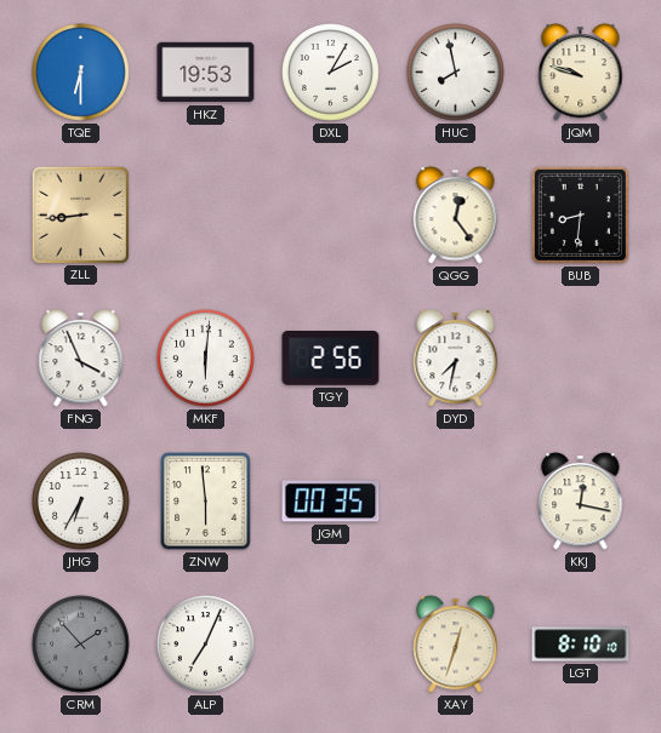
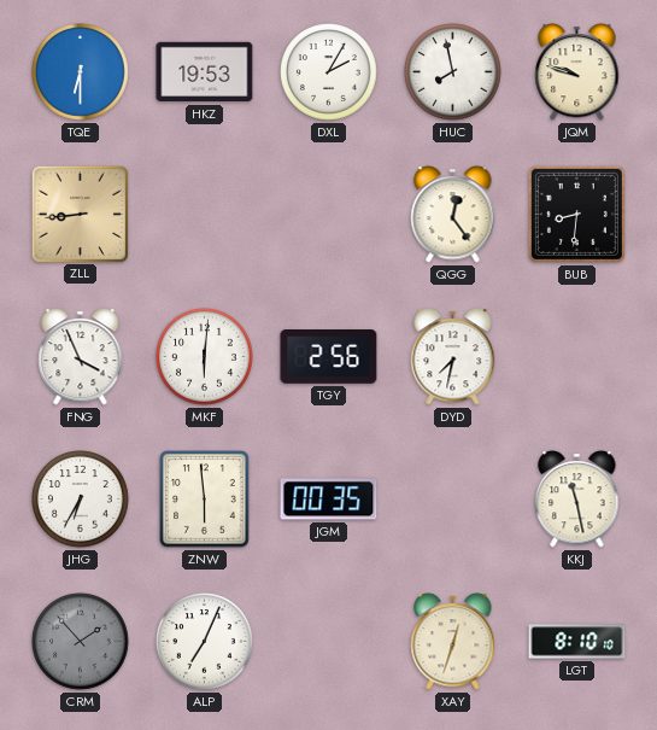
KKJ: 12:17 -> 11:28
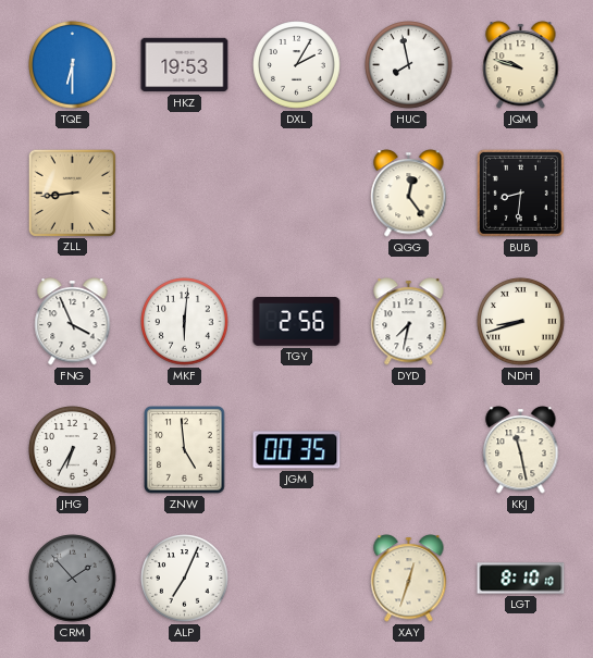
NDH: none -> 8:42
ZNW: 5:59 -> 4:59
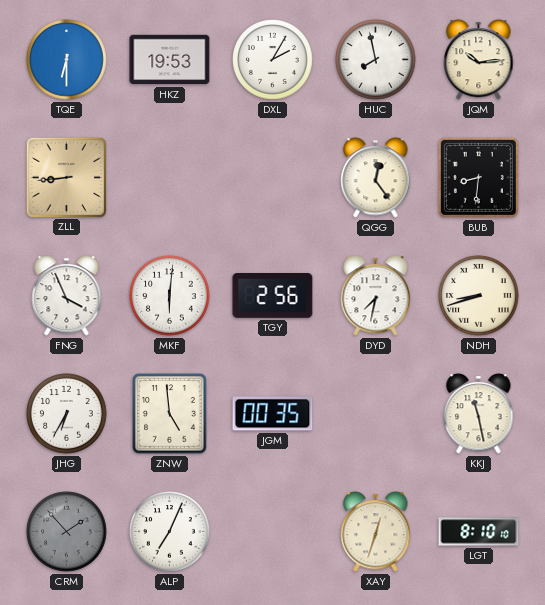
JQM: 9:48 -> 10:14
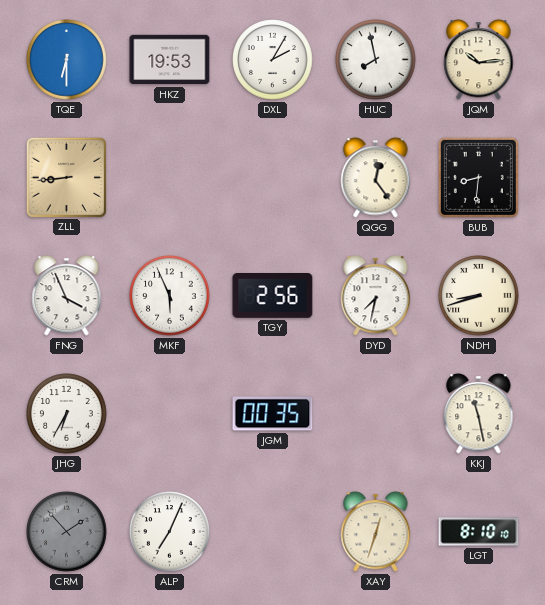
MKF: 6:01 -> 5:56
ZNW: 4:59 -> none
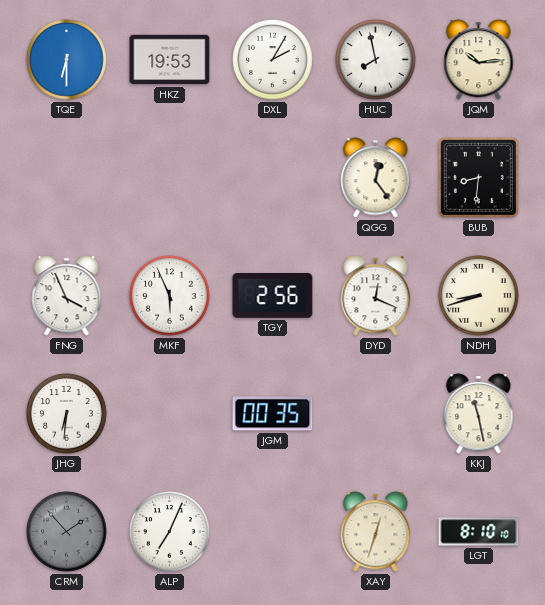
ZLL: 8:44 -> none
DYD: 7:32 -> 12:19
JHG: 6:35 -> 6:31
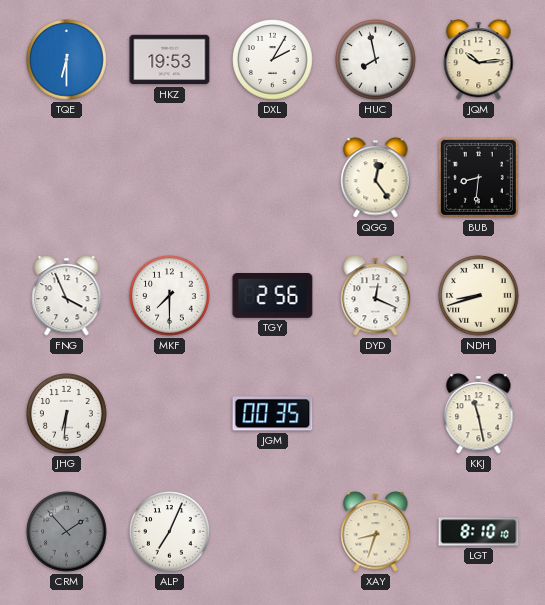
MKF: 5:56 -> 7:30
XAY: 12:33 -> 8:33
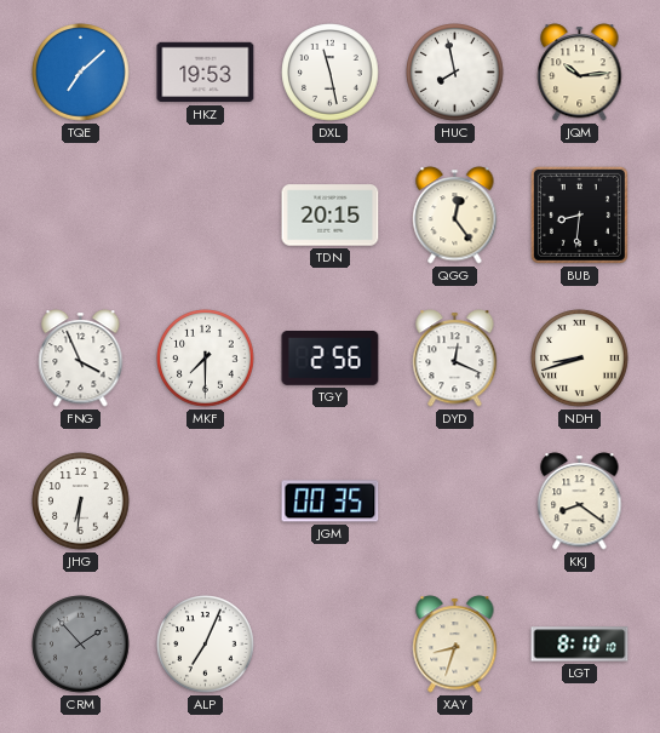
TQE: 6:30 -> 7:08
DXL: 2:05 -> 11:28
TDN: none -> 20:15
KKJ: 11:28 -> 8:21
